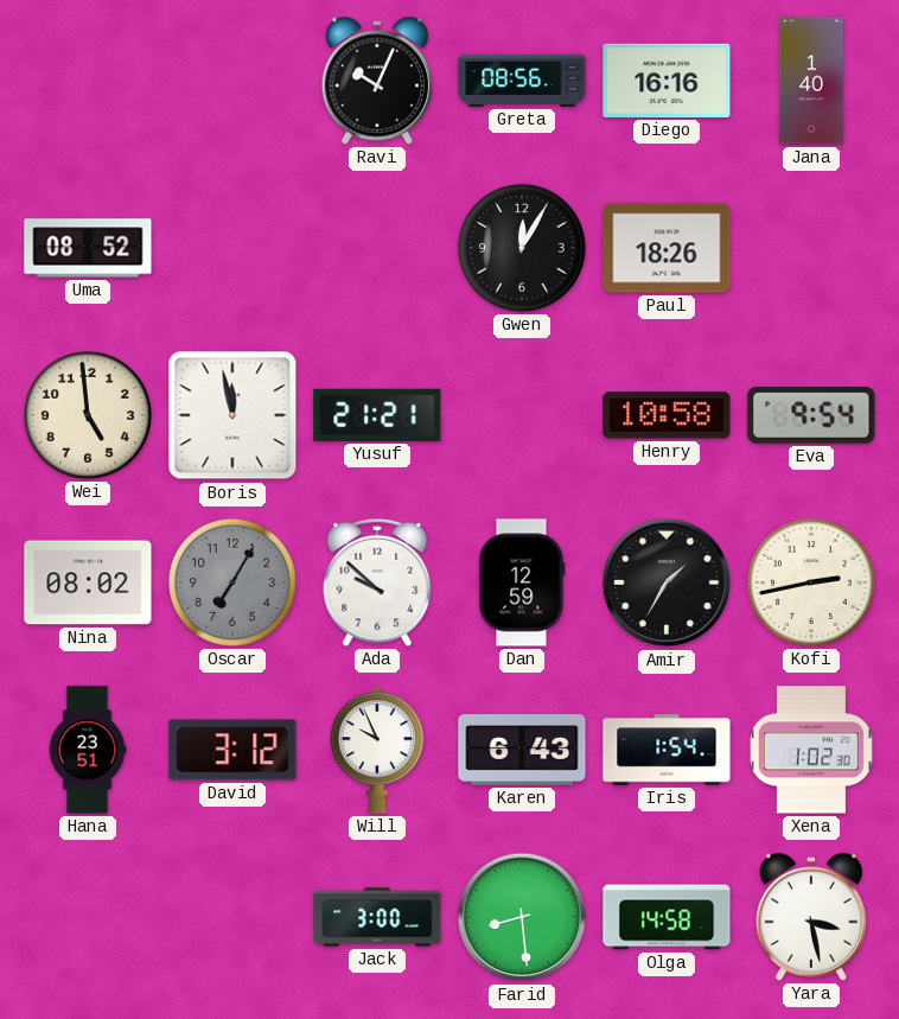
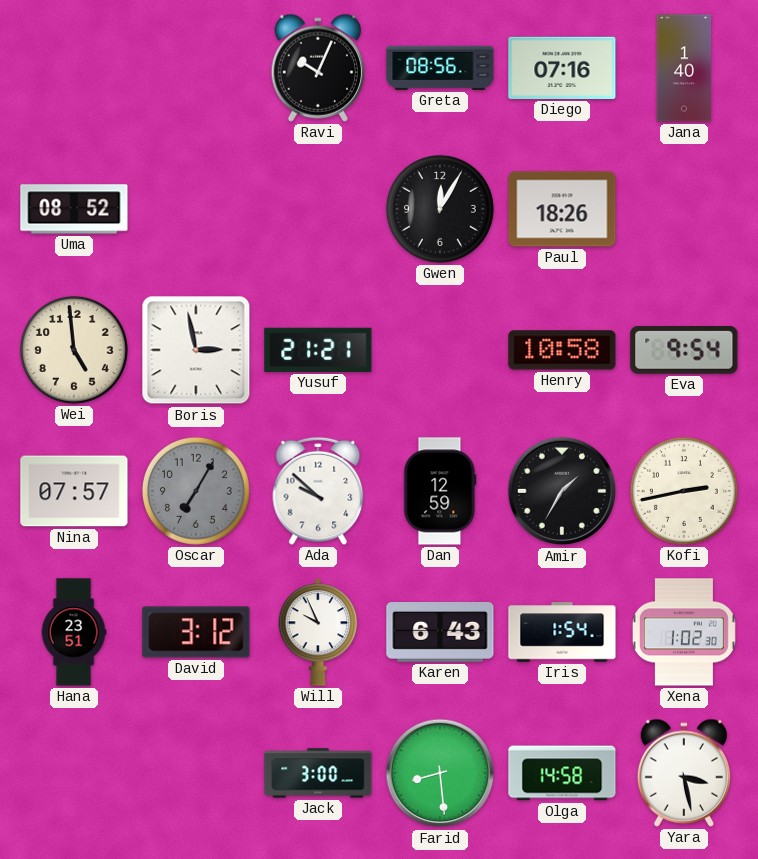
Diego: 16:16 -> 07:16
Boris: 11:58 -> 2:58
Nina: 08:02 -> 07:57
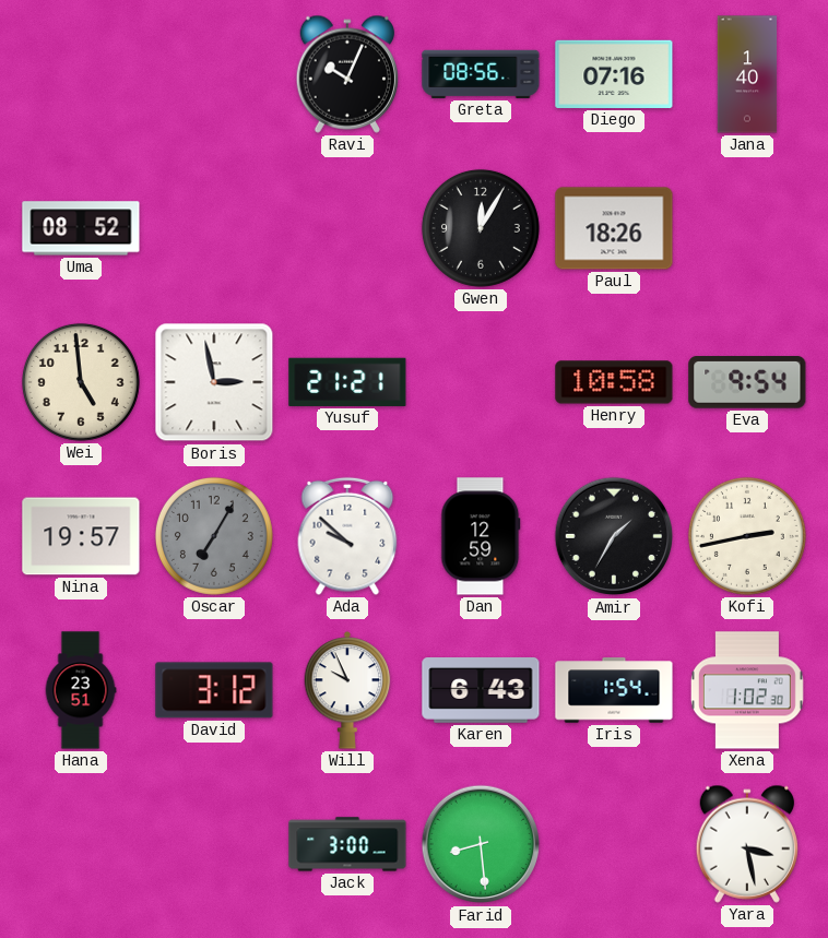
Nina: 07:57 -> 19:57
Olga: 14:58 -> none
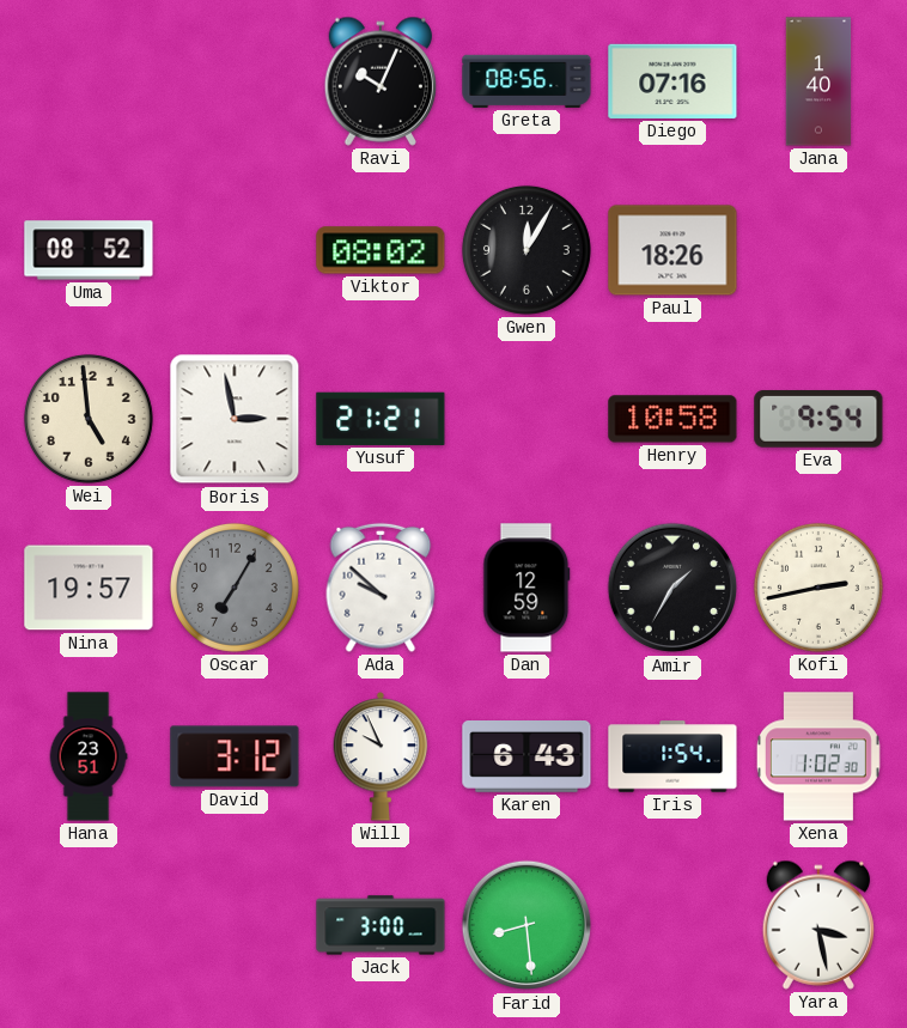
Viktor: none -> 08:02
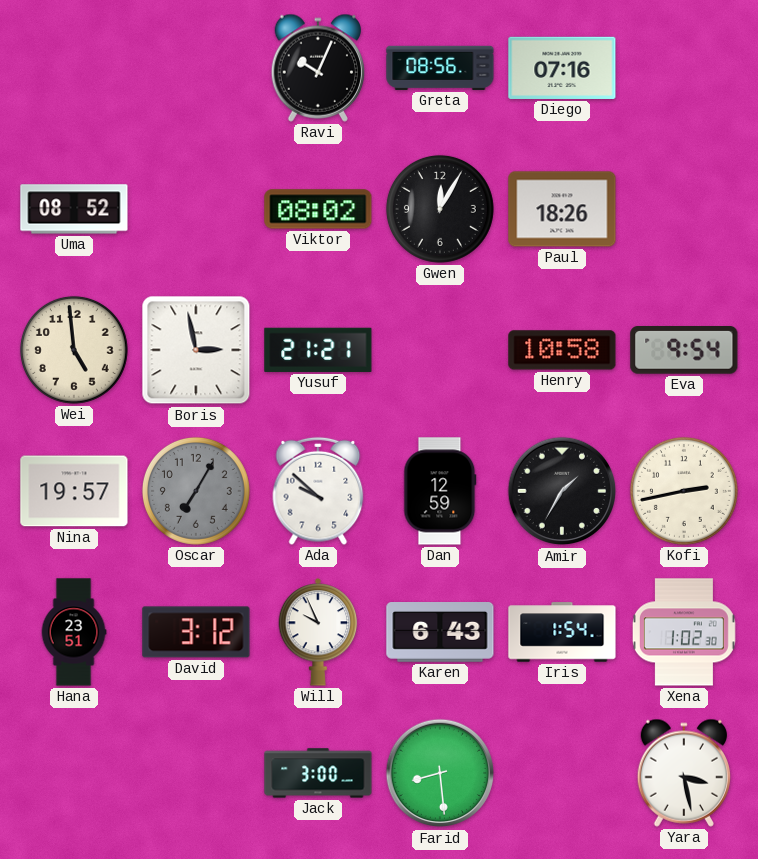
Jana: 1:40 -> none
